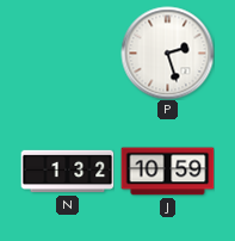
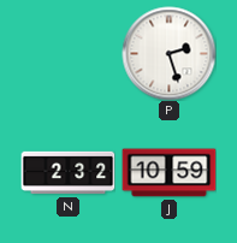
N: 1:32 -> 2:32
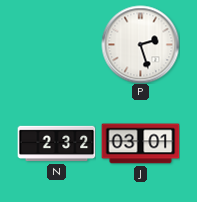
J: 10:59 -> 03:01
